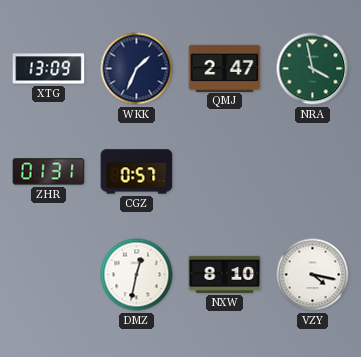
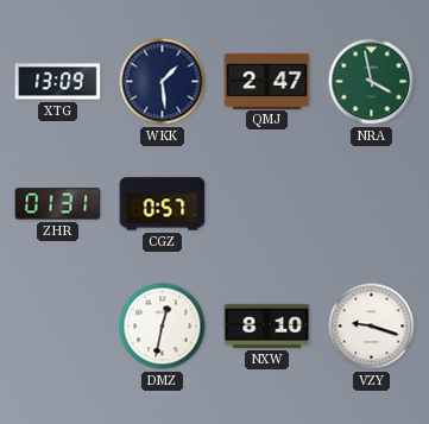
WKK: 1:34 -> 1:29
VZY: 4:17 -> 9:18
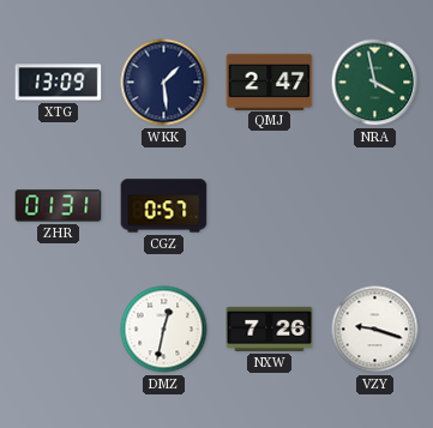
NXW: 8:10 -> 7:26
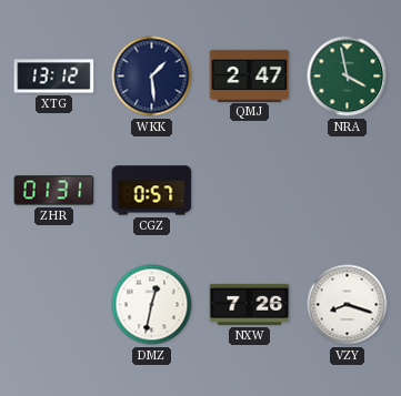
XTG: 13:09 -> 13:12
VZY: 9:18 -> 8:18
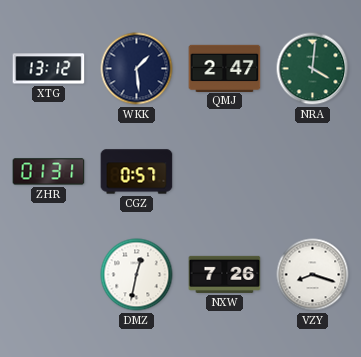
NRA: 3:58 -> 4:01
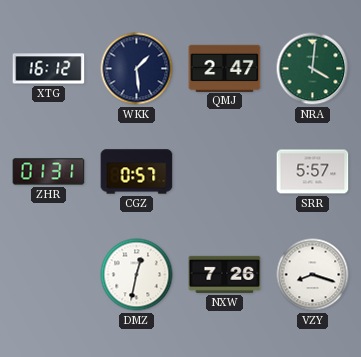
XTG: 13:12 -> 16:12
SRR: none -> 5:57
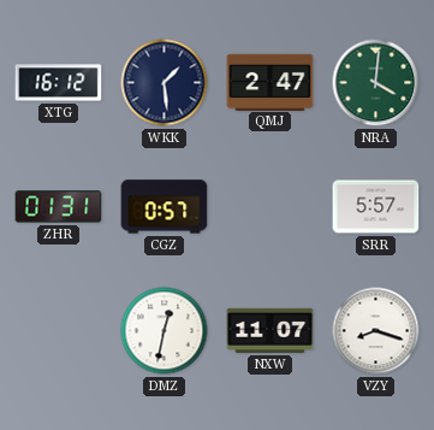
NXW: 7:26 -> 11:07
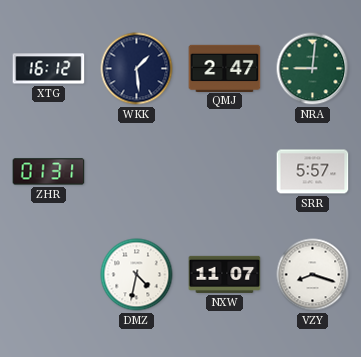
NRA: 4:01 -> 9:01
CGZ: 0:57 -> none
DMZ: 12:32 -> 4:32
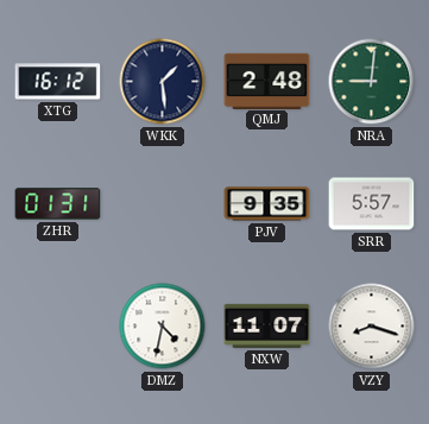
QMJ: 2:47 -> 2:48
PJV: none -> 9:35
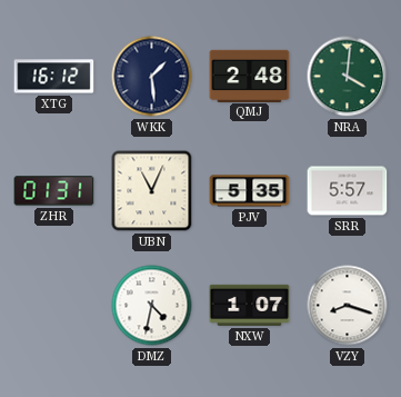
NRA: 9:01 -> 4:01
UBN: none -> 11:04
PJV: 9:35 -> 5:35
NXW: 11:07 -> 1:07
